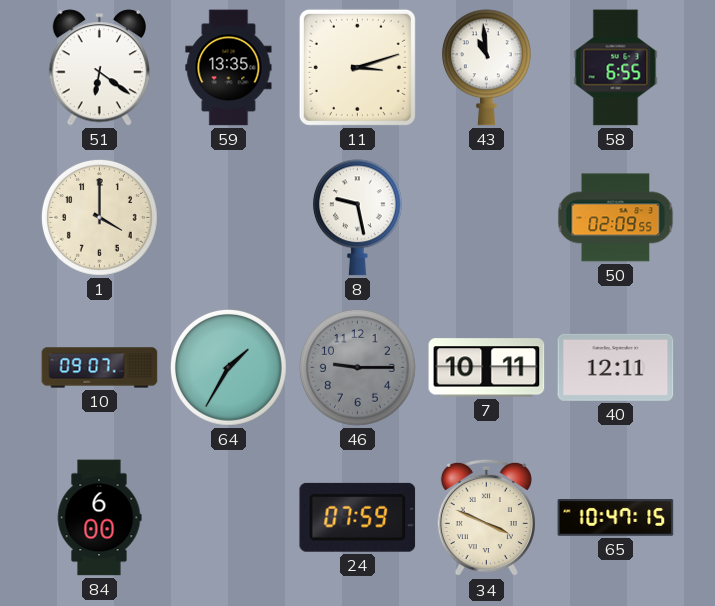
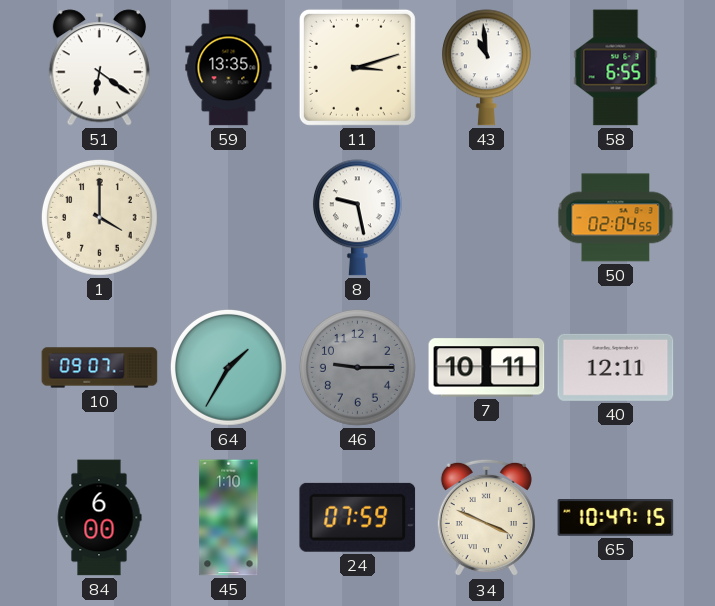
50: 02:09 -> 02:04
45: none -> 1:10
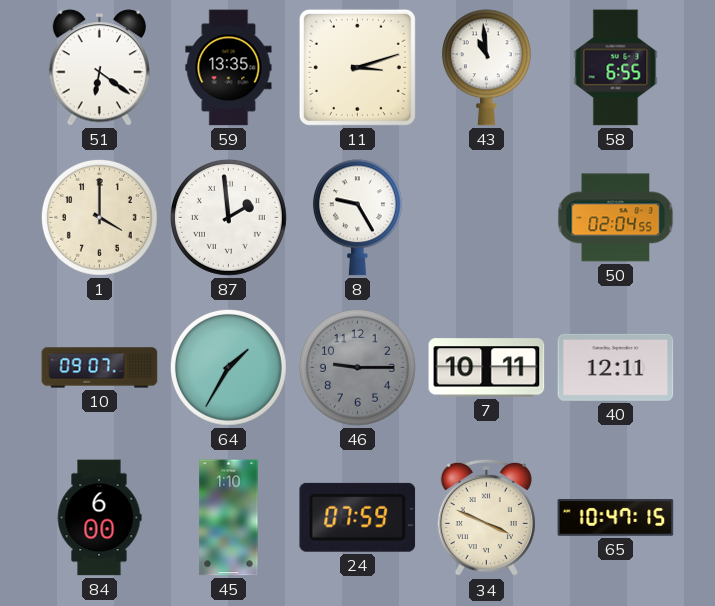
87: none -> 1:59
8: 9:28 -> 9:25
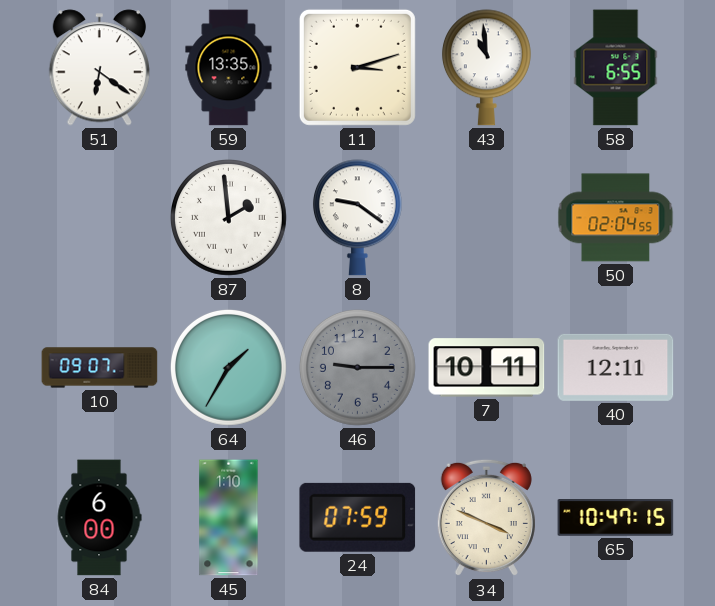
1: 4:00 -> none
8: 9:25 -> 9:21
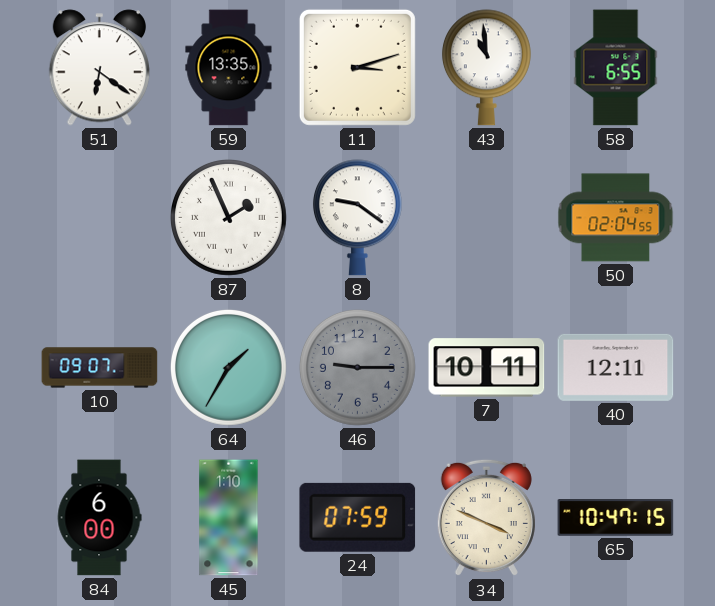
87: 1:59 -> 1:56
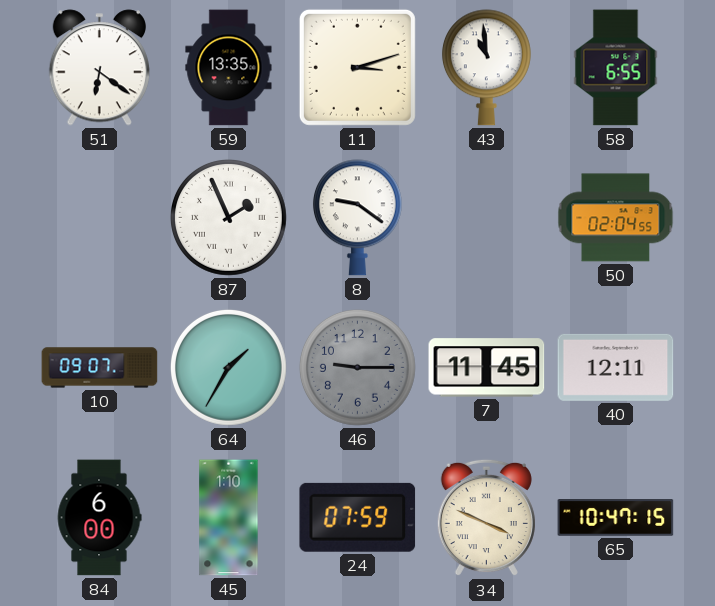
7: 10:11 -> 11:45
